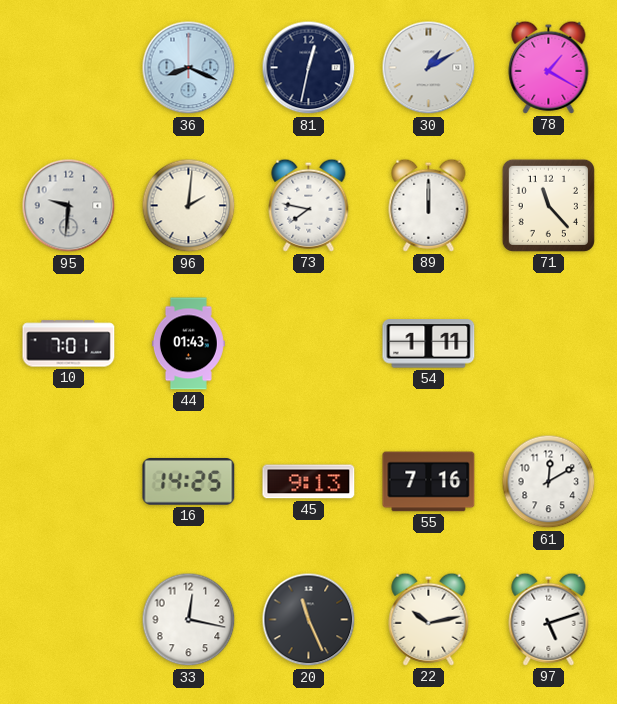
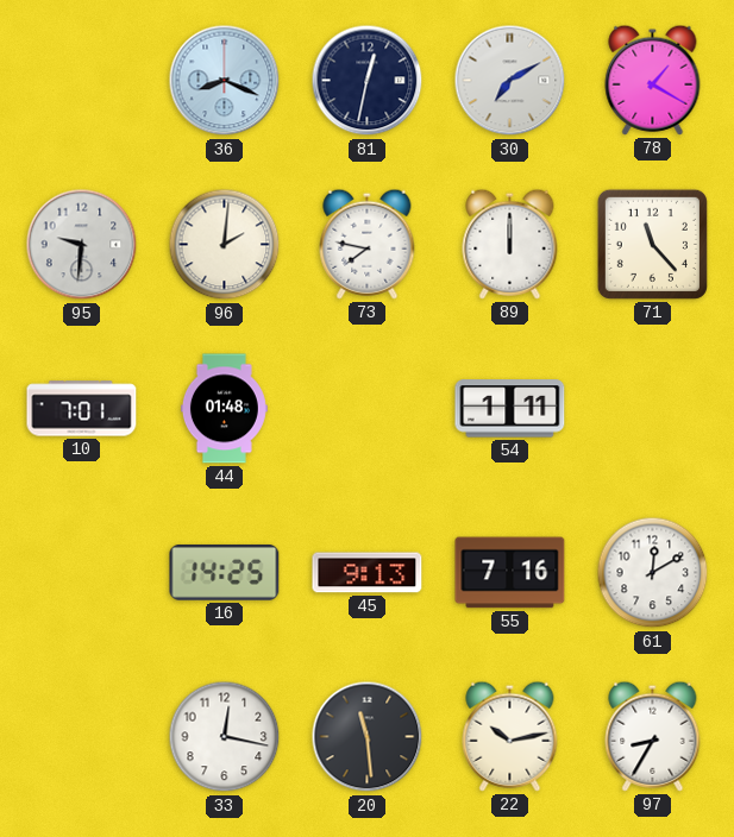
30: 1:10 -> 7:10
44: 01:43 -> 01:48
20: 11:26 -> 11:29
97: 5:12 -> 8:35
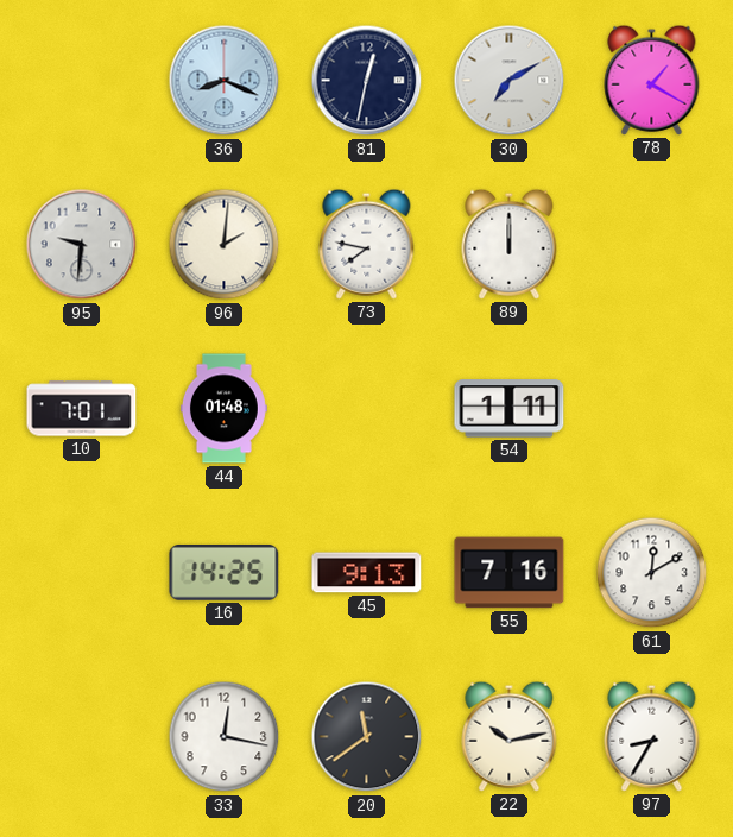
71: 11:23 -> none
20: 11:29 -> 11:39
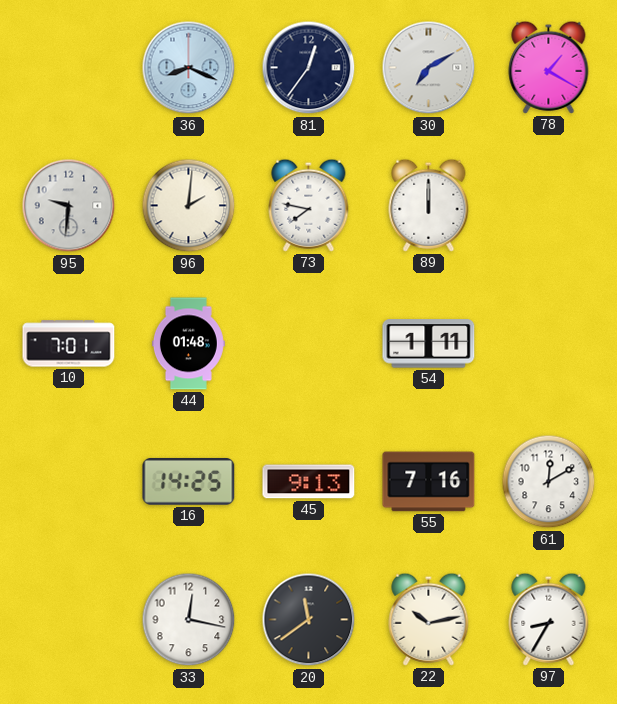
81: 12:32 -> 12:36
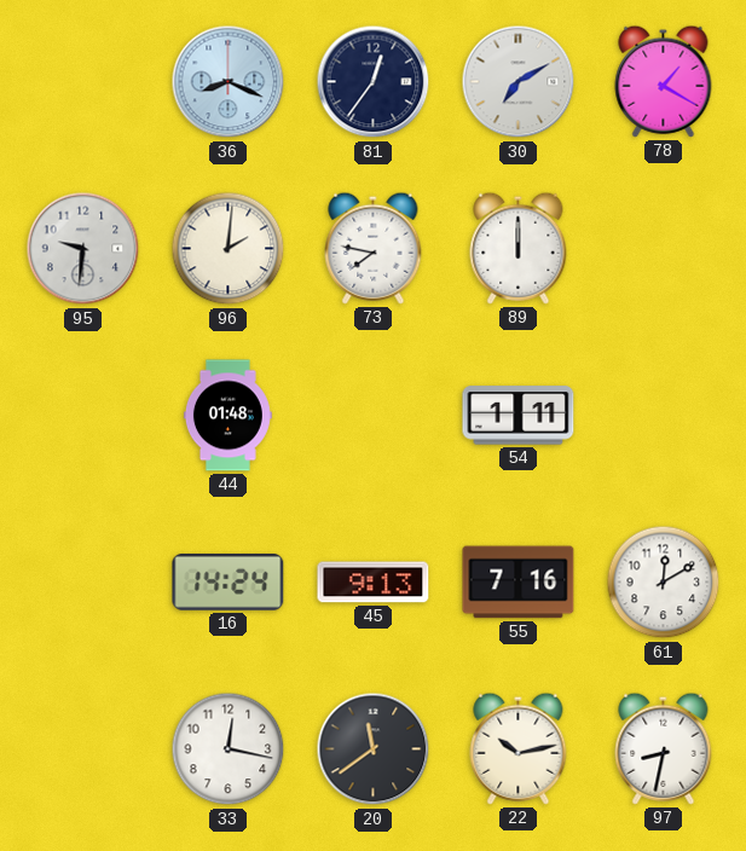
10: 7:01 -> none
16: 14:25 -> 14:24
97: 8:35 -> 8:32
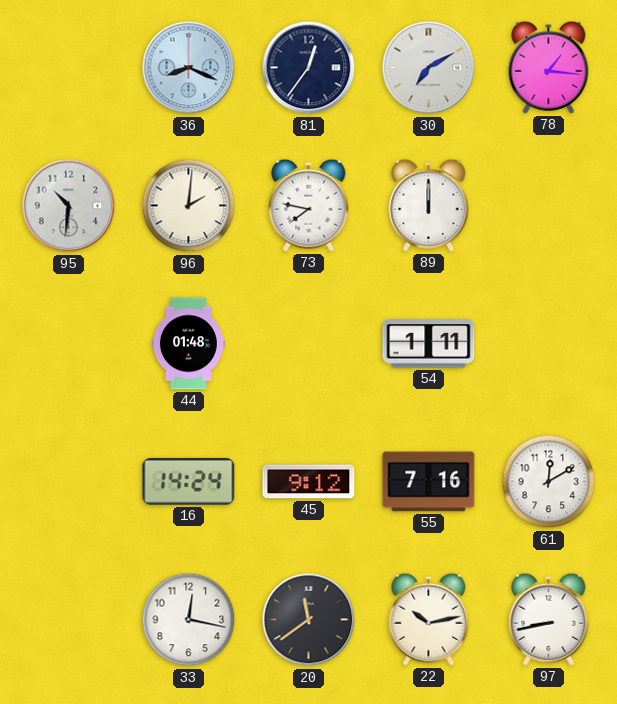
78: 1:20 -> 1:16
95: 9:31 -> 10:31
45: 9:13 -> 9:12
97: 8:32 -> 8:43
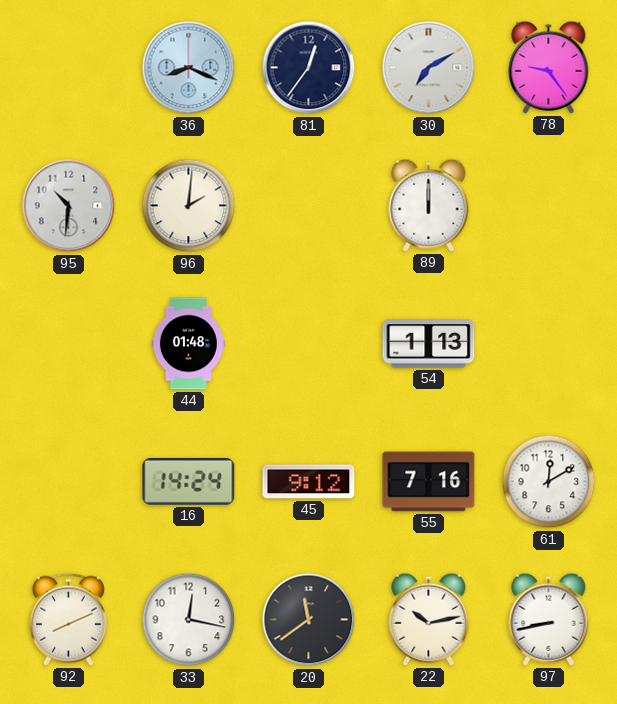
78: 1:16 -> 9:24
73: 7:47 -> none
54: 1:11 -> 1:13
92: none -> 8:11
